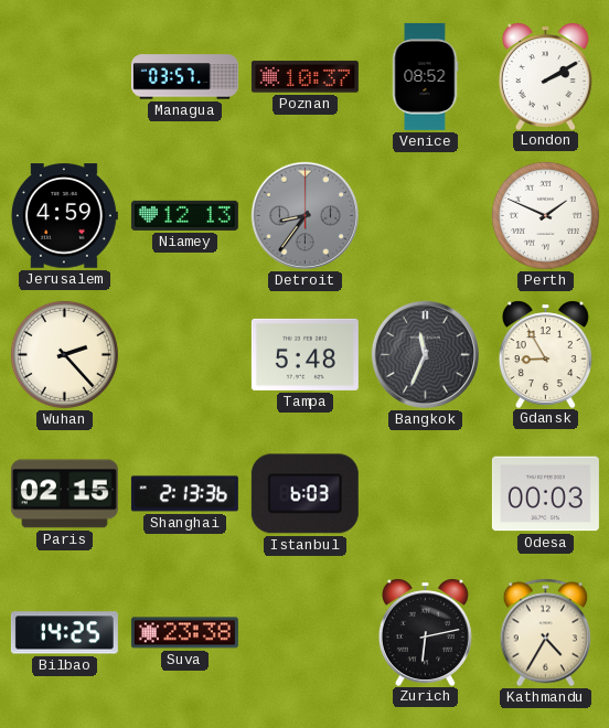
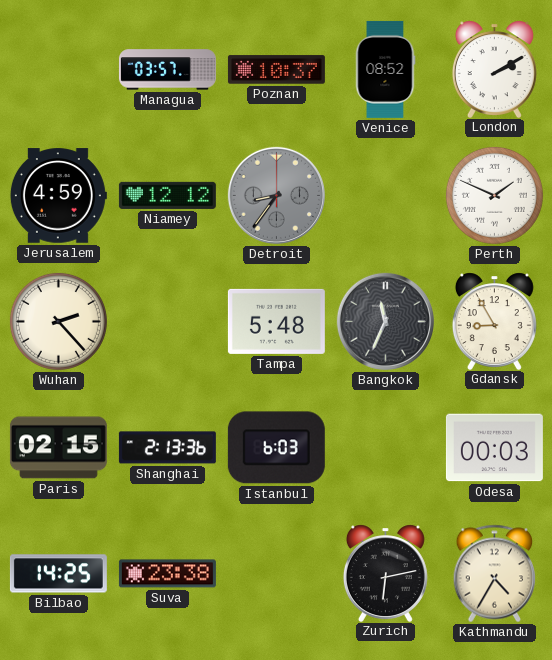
Niamey: 12:13 -> 12:12
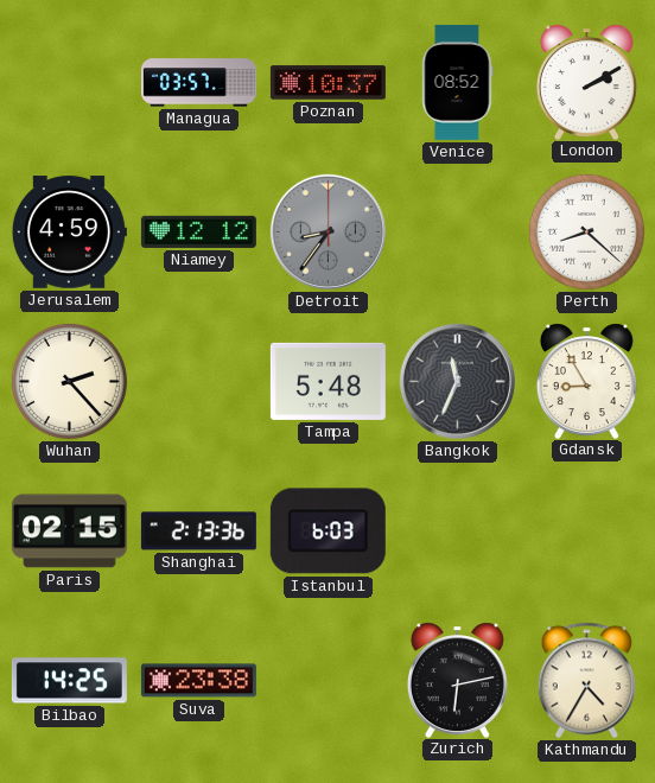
Perth: 1:49 -> 8:22
Odesa: 00:03 -> none
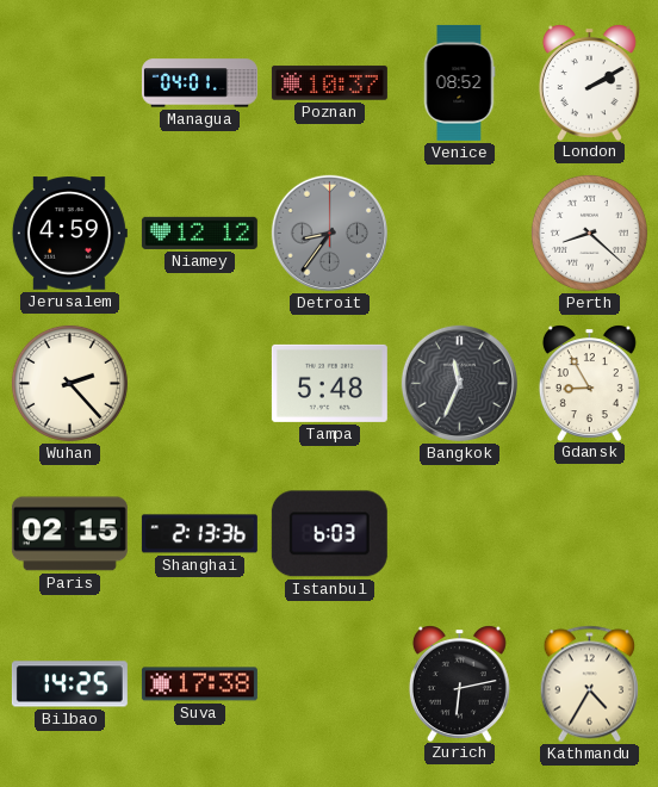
Managua: 03:57 -> 04:01
Suva: 23:38 -> 17:38
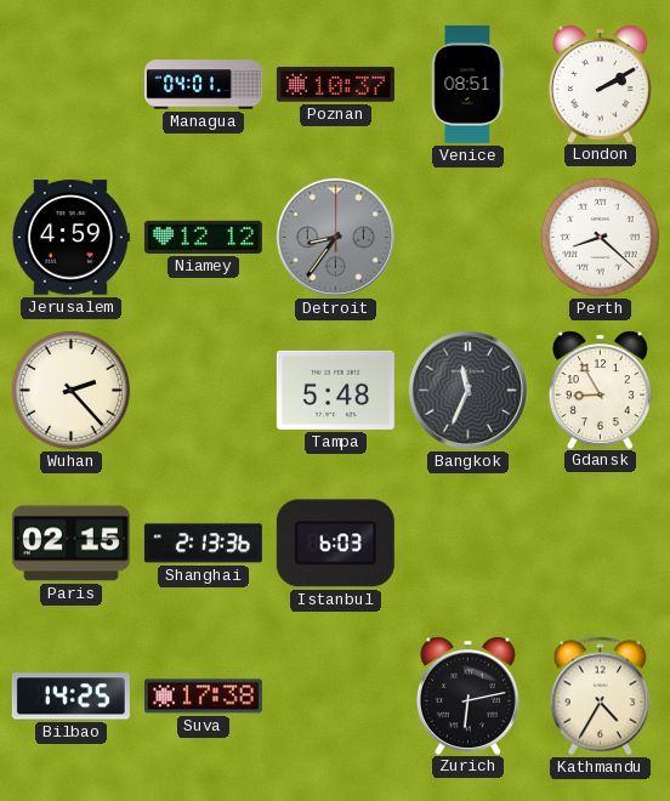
Venice: 08:52 -> 08:51
